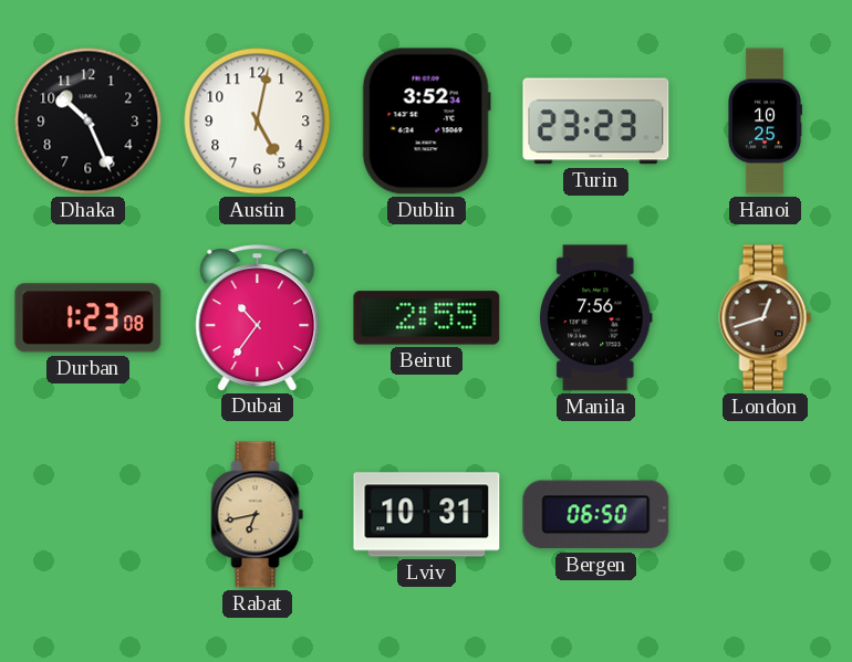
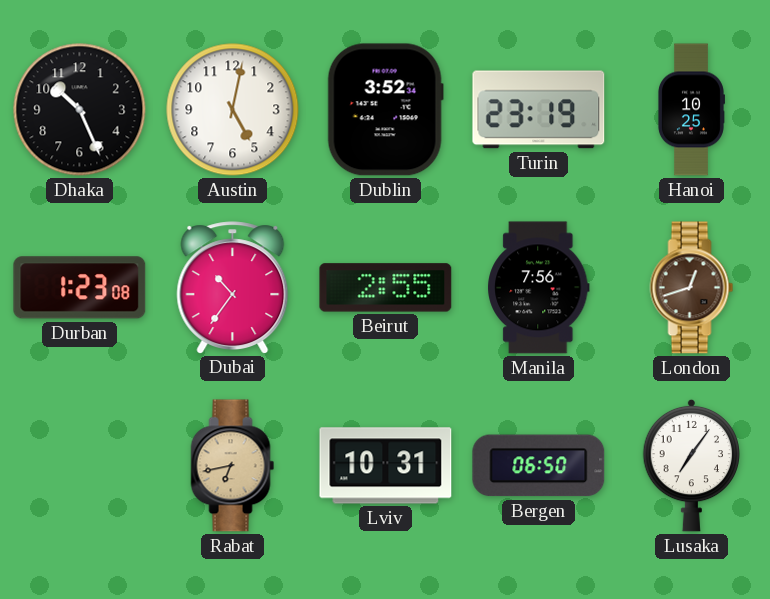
Turin: 23:23 -> 23:19
Lusaka: none -> 7:06
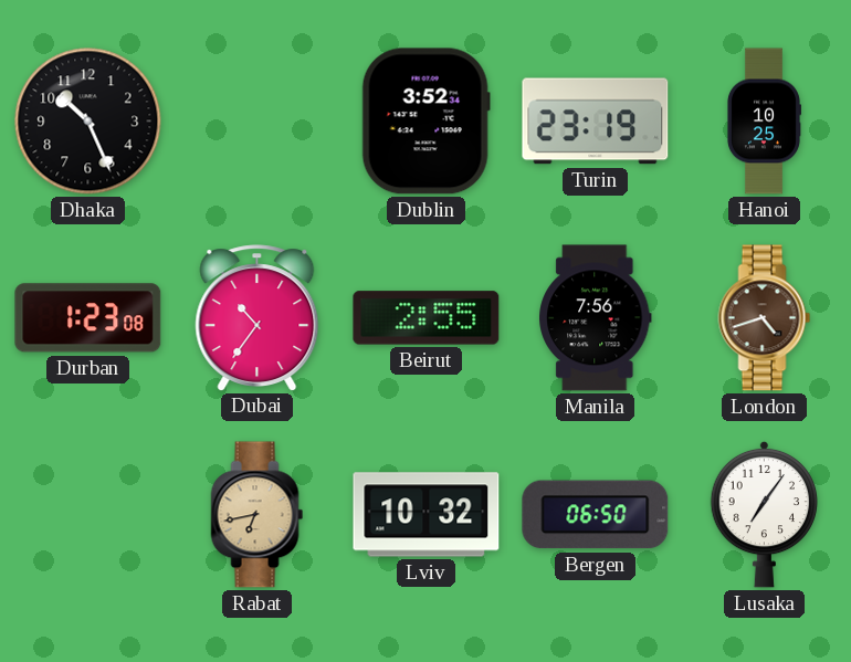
Austin: 5:02 -> none
London: 12:42 -> 4:42
Lviv: 10:31 -> 10:32
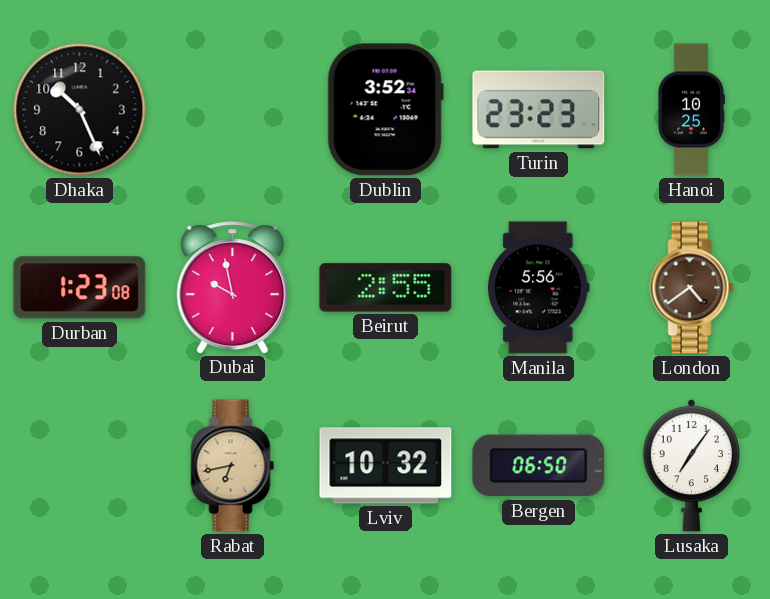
Turin: 23:19 -> 23:23
Dubai: 10:36 -> 9:58
Manila: 7:56 -> 5:56
London: 4:42 -> 4:39
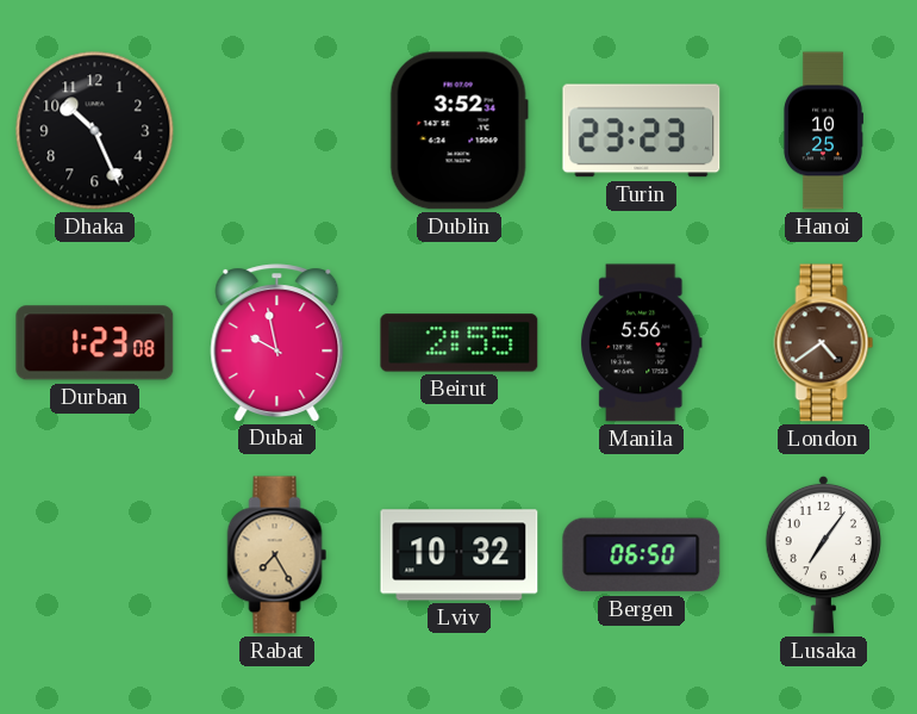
Rabat: 6:43 -> 7:25
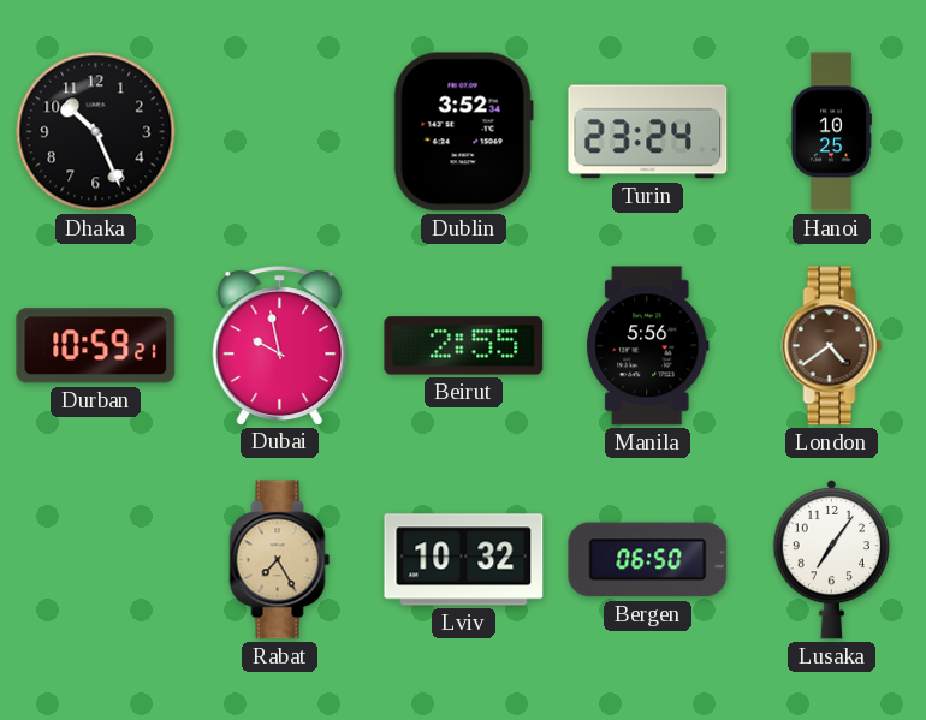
Turin: 23:23 -> 23:24
Durban: 1:23 -> 10:59
